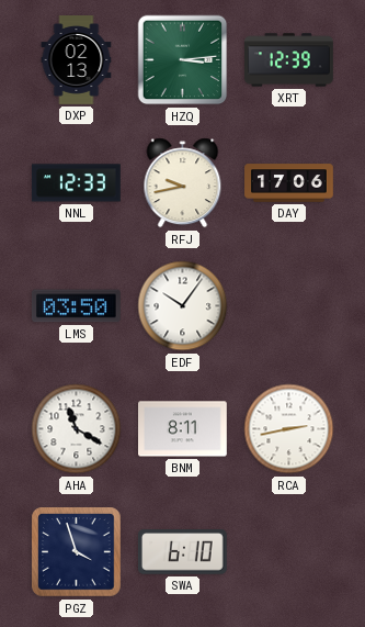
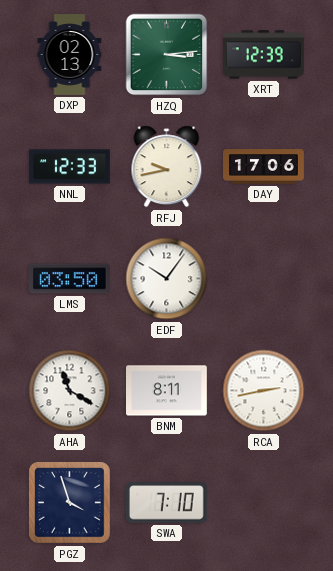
SWA: 6:10 -> 7:10
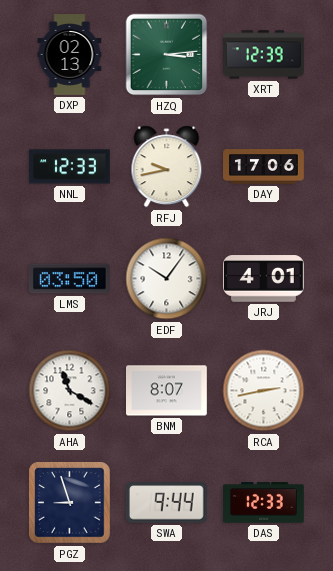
JRJ: none -> 4:01
BNM: 8:11 -> 8:07
PGZ: 3:57 -> 8:57
SWA: 7:10 -> 9:44
DAS: none -> 12:33
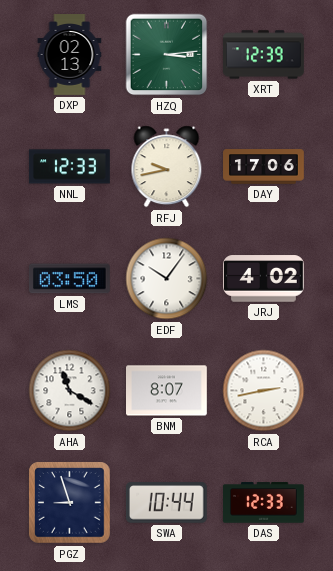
JRJ: 4:01 -> 4:02
SWA: 9:44 -> 10:44
